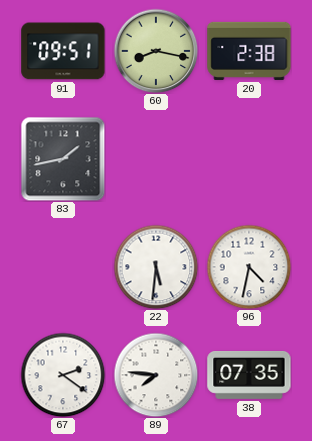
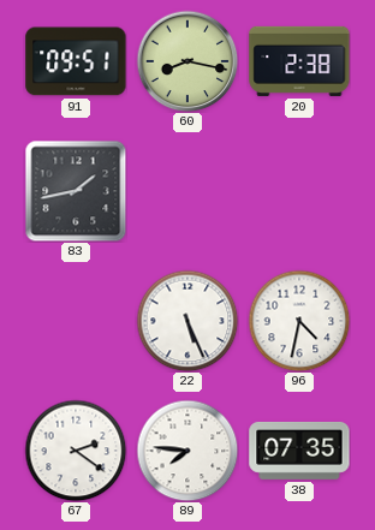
22: 5:31 -> 5:26
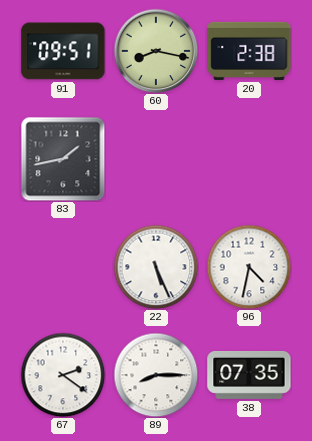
89: 7:46 -> 8:15
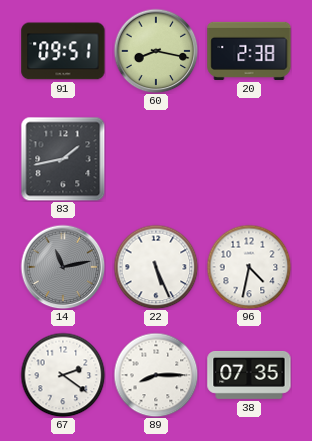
14: none -> 11:13
